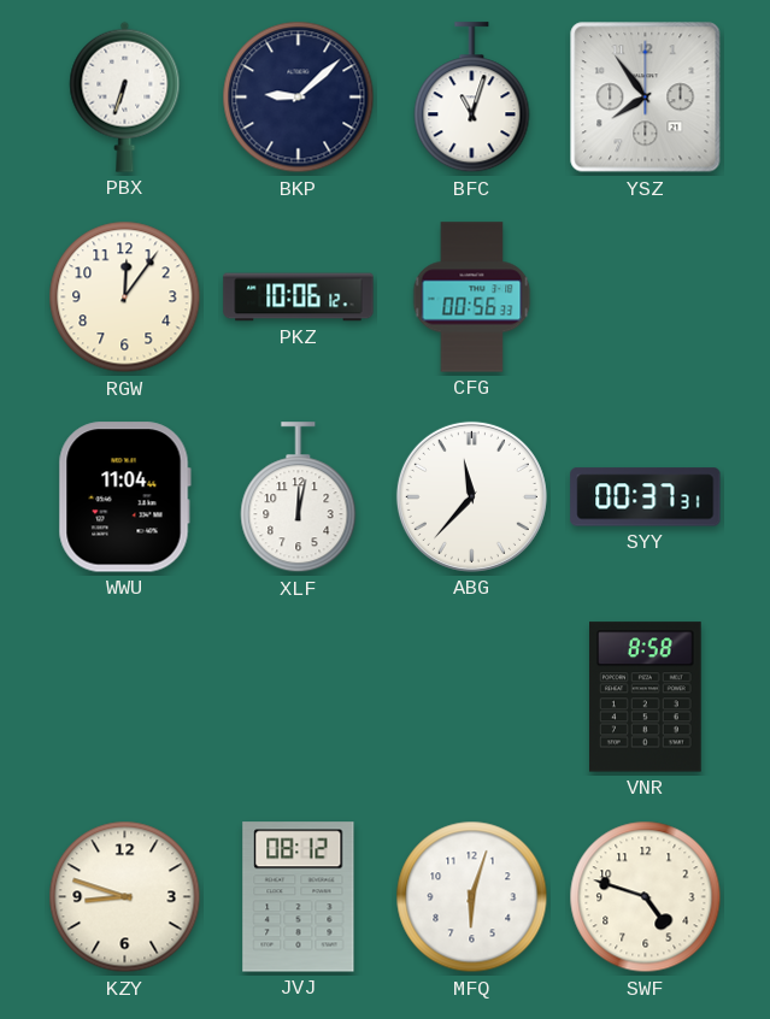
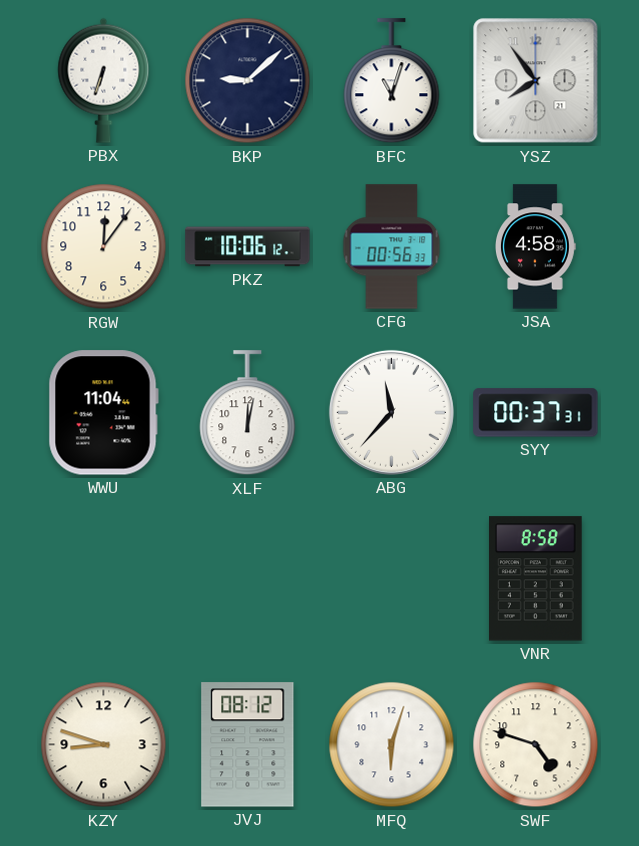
JSA: none -> 4:58
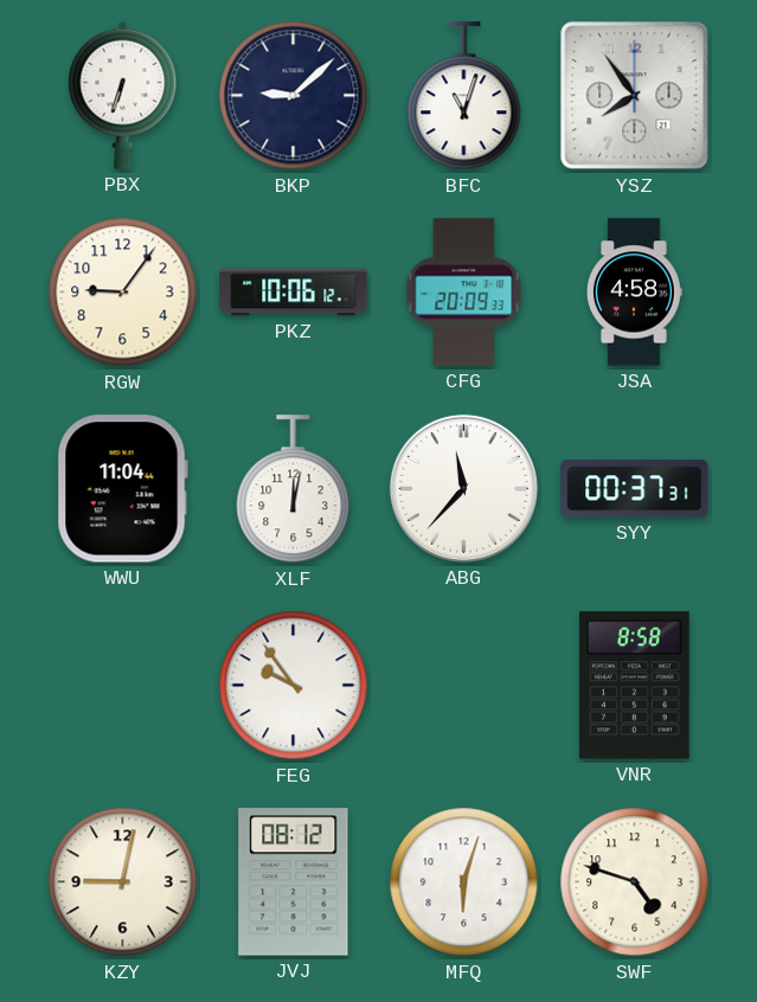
RGW: 12:06 -> 9:06
CFG: 00:56 -> 20:09
FEG: none -> 9:54
KZY: 8:48 -> 9:02
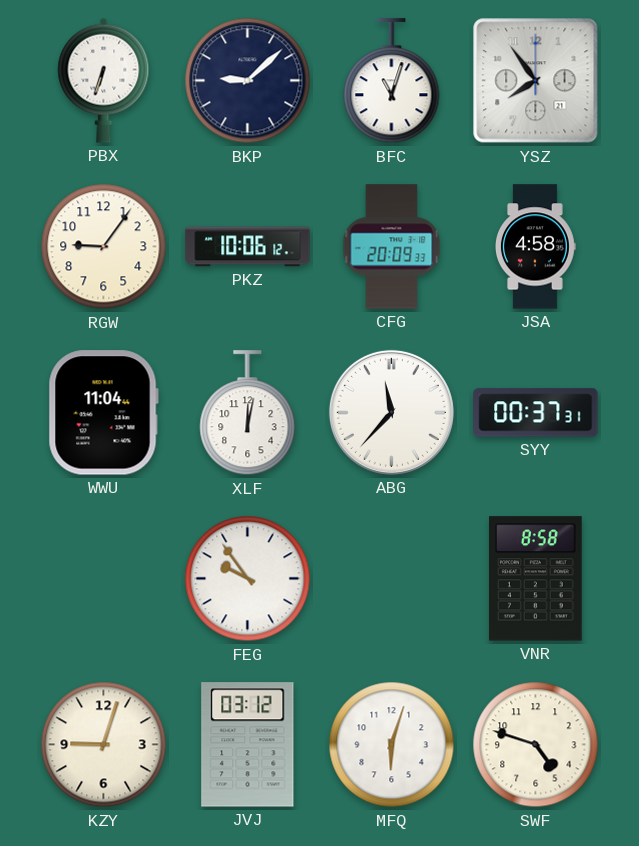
KZY: 9:02 -> 9:03
JVJ: 08:12 -> 03:12
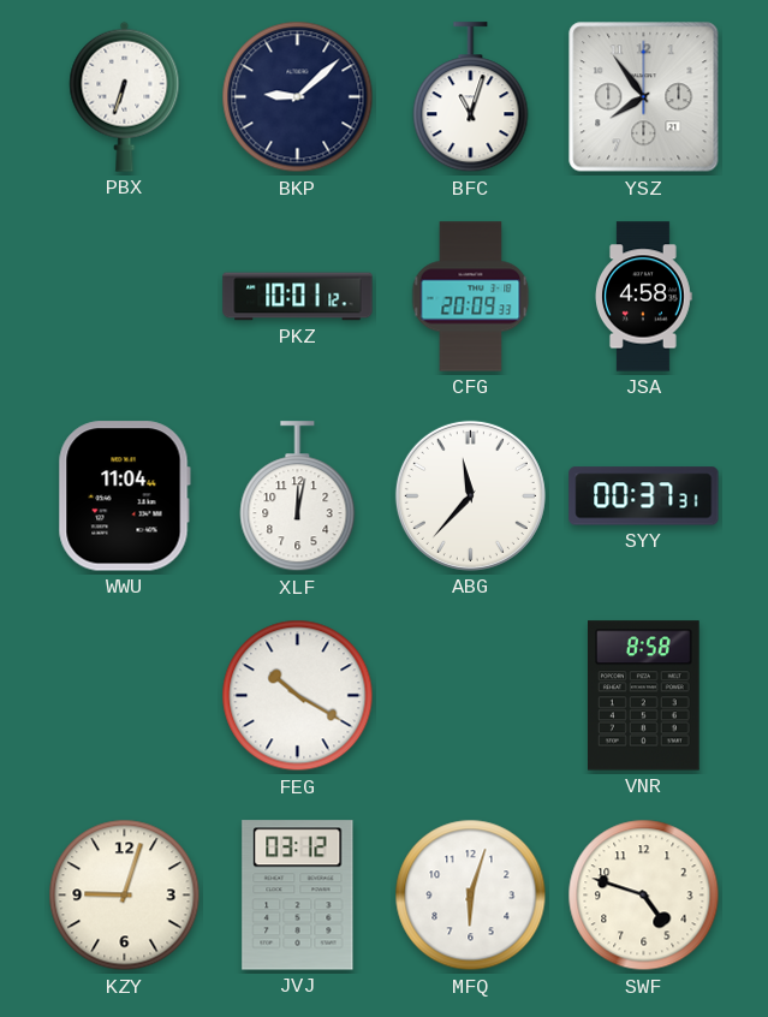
RGW: 9:06 -> none
PKZ: 10:06 -> 10:01
FEG: 9:54 -> 10:20
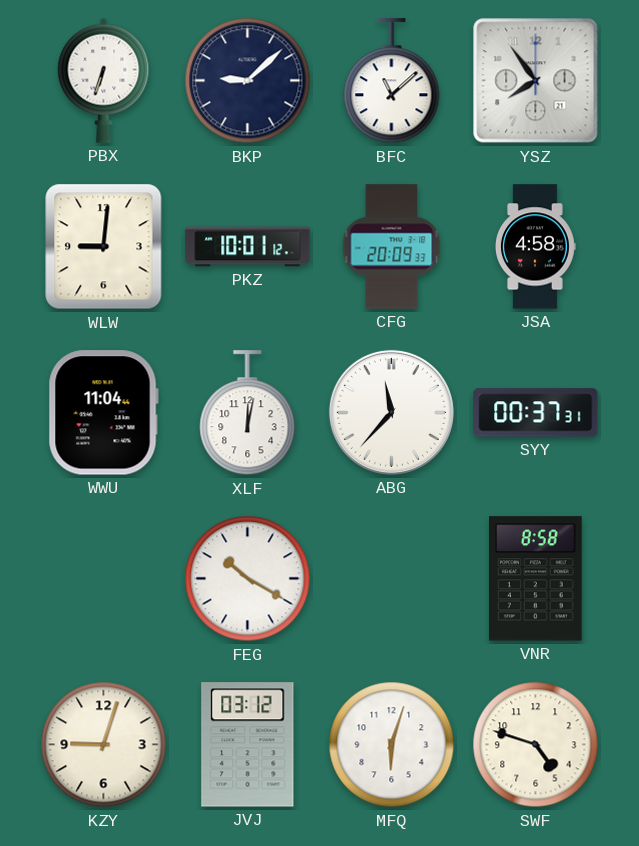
BFC: 11:03 -> 11:08
WLW: none -> 9:01
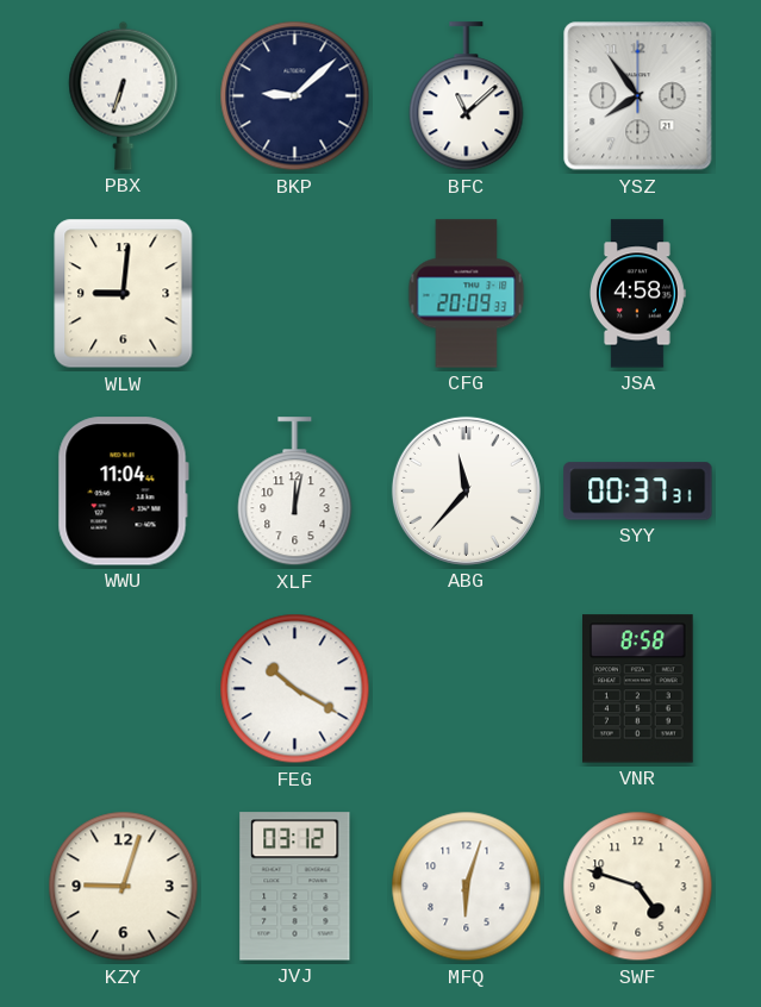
PKZ: 10:01 -> none
